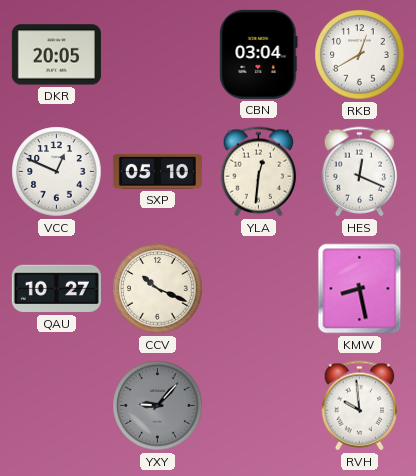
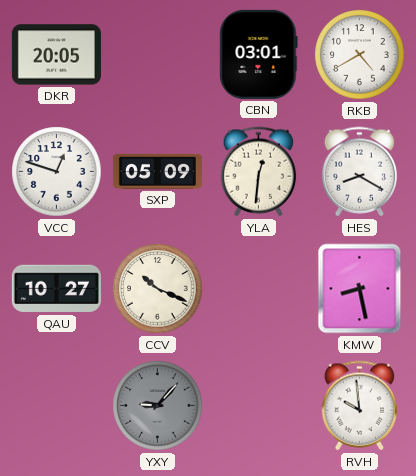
CBN: 03:04 -> 03:01
RKB: 12:40 -> 4:40
VCC: 12:49 -> 12:48
SXP: 05:10 -> 05:09
HES: 12:19 -> 8:20
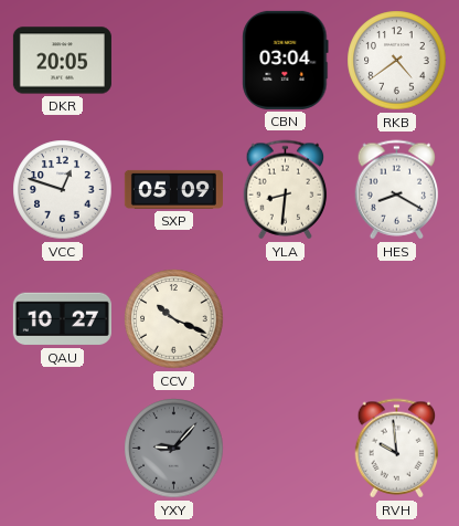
CBN: 03:01 -> 03:04
RKB: 4:40 -> 4:39
YLA: 12:31 -> 8:31
KMW: 8:28 -> none
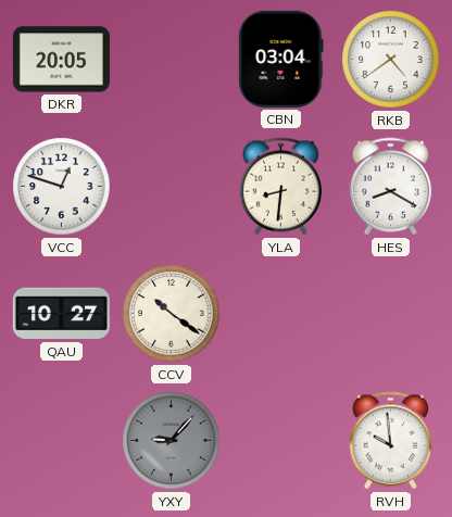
SXP: 05:09 -> none
CCV: 10:19 -> 10:21
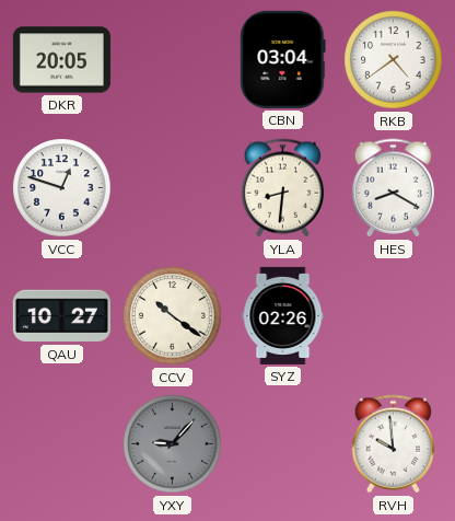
SYZ: none -> 02:26
